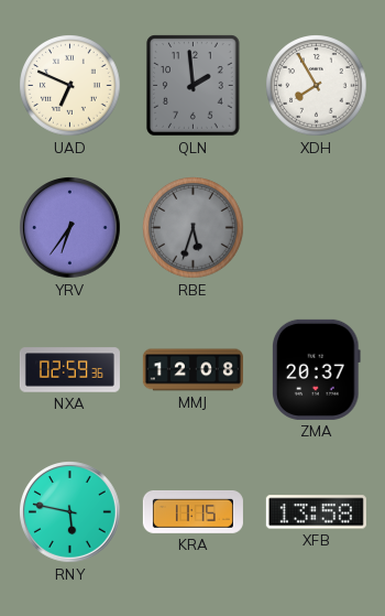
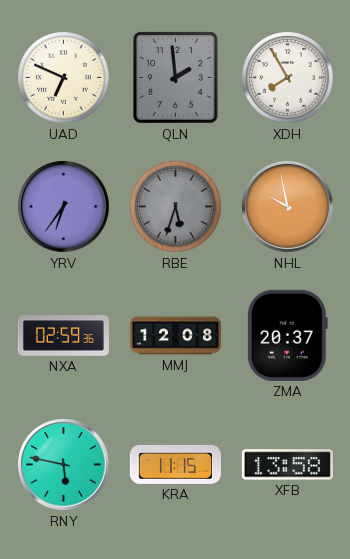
NHL: none -> 9:58
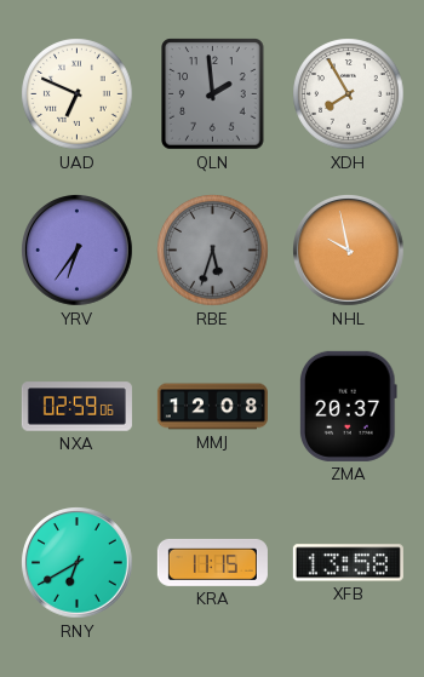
NXA: 02:59:36 -> 02:59:06
RNY: 5:47 -> 6:40
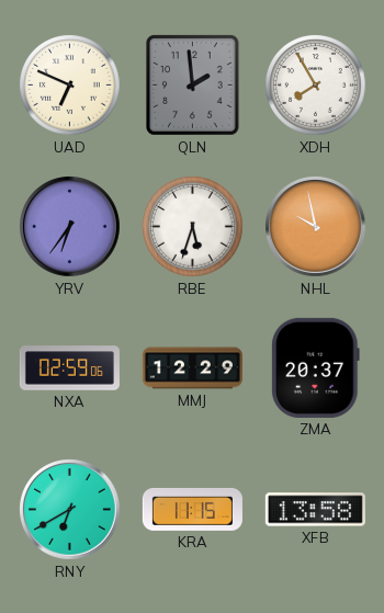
RBE dial: grey -> white
MMJ: 12:08 -> 12:29
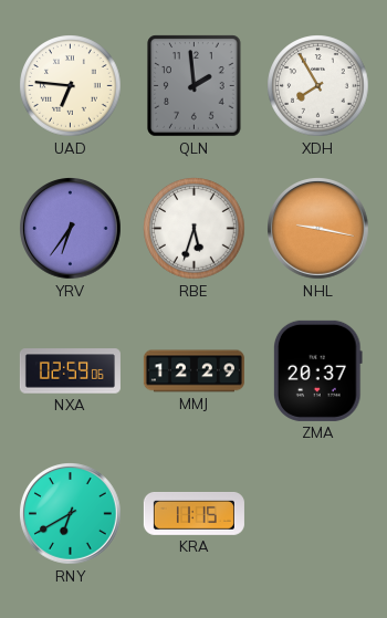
UAD: 6:49 -> 6:46
NHL: 9:58 -> 9:17
XFB: 13:58 -> none
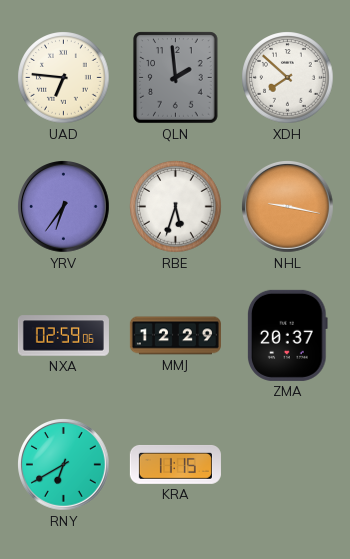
XDH: 7:55 -> 7:52
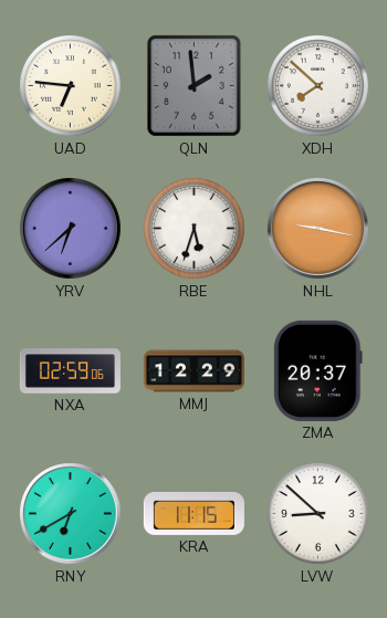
YRV: 6:36 -> 6:38
LVW: none -> 8:52
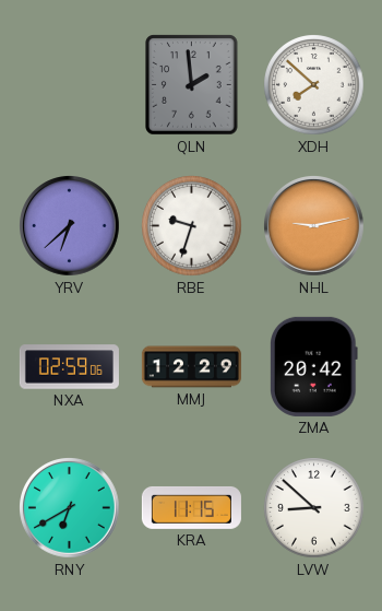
UAD: 6:46 -> none
RBE: 5:33 -> 9:33
NHL: 9:17 -> 9:13
ZMA: 20:37 -> 20:42
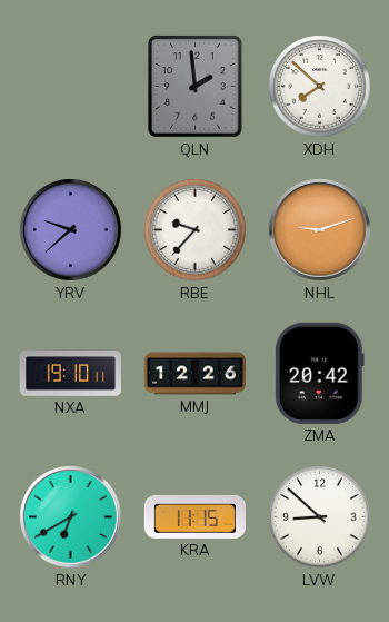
YRV: 6:38 -> 9:38
RBE: 9:33 -> 9:37
NHL: 9:13 -> 9:12
NXA: 02:59 -> 19:10
MMJ: 12:29 -> 12:26
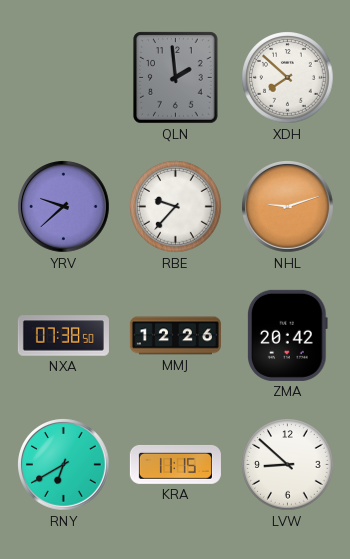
NXA: 19:10 -> 07:38
